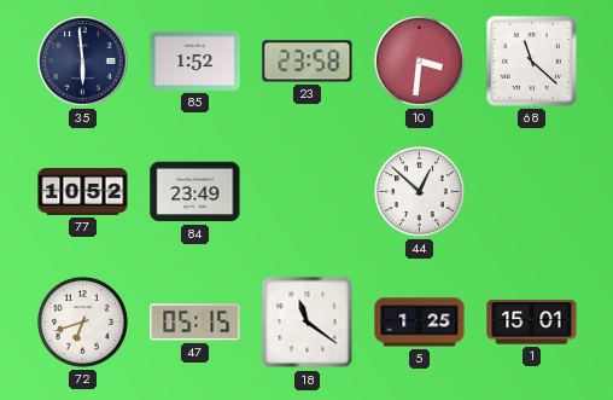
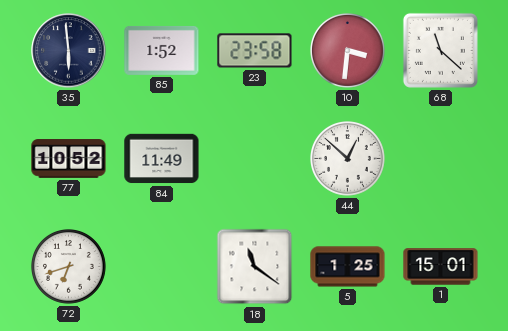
84: 23:49 -> 11:49
47: 05:15 -> none
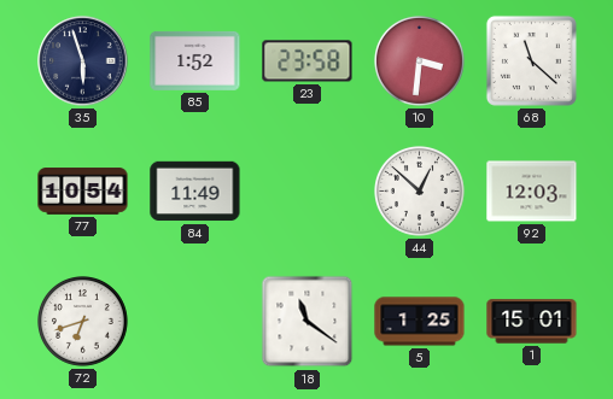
35: 5:59 -> 5:57
77: 10:52 -> 10:54
92: none -> 12:03
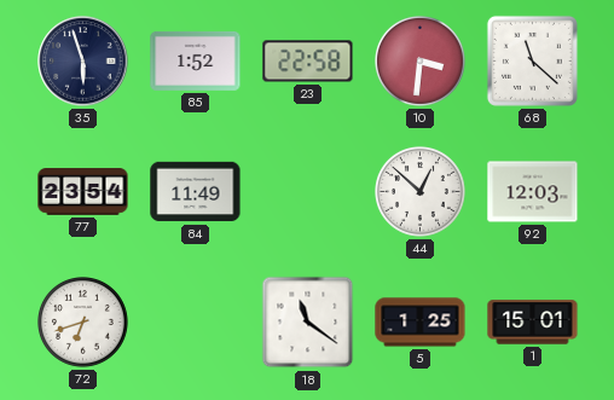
23: 23:58 -> 22:58
77: 10:54 -> 23:54
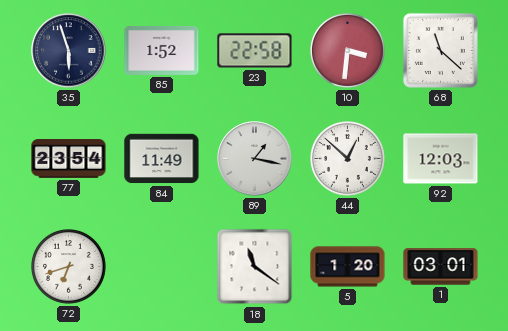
89: none -> 1:17
5: 1:25 -> 1:20
1: 15:01 -> 03:01
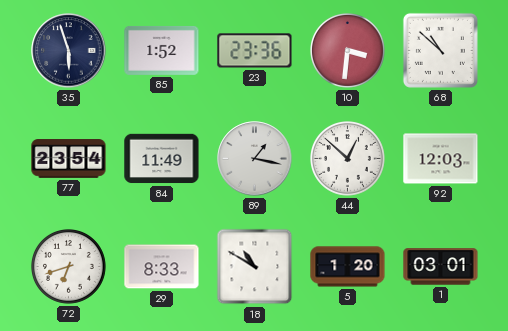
23: 22:58 -> 23:36
68: 11:22 -> 10:52
29: none -> 8:33
18: 11:21 -> 10:50
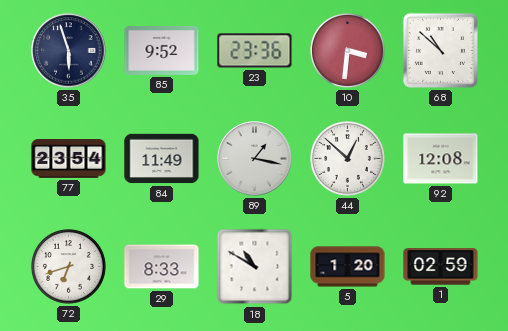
85: 1:52 -> 9:52
92: 12:03 -> 12:08
1: 03:01 -> 02:59
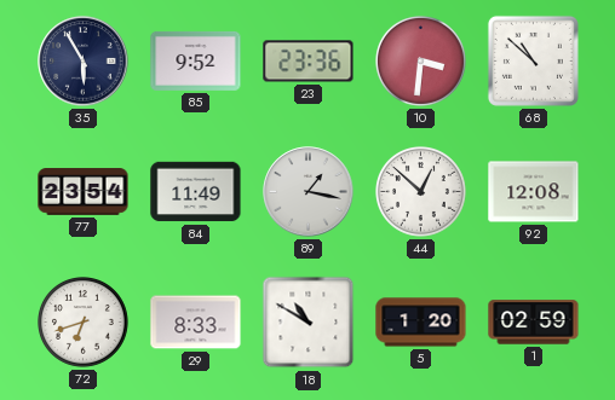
35: 5:57 -> 5:55
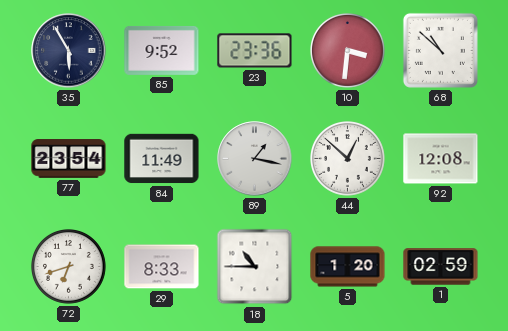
18: 10:50 -> 10:45
